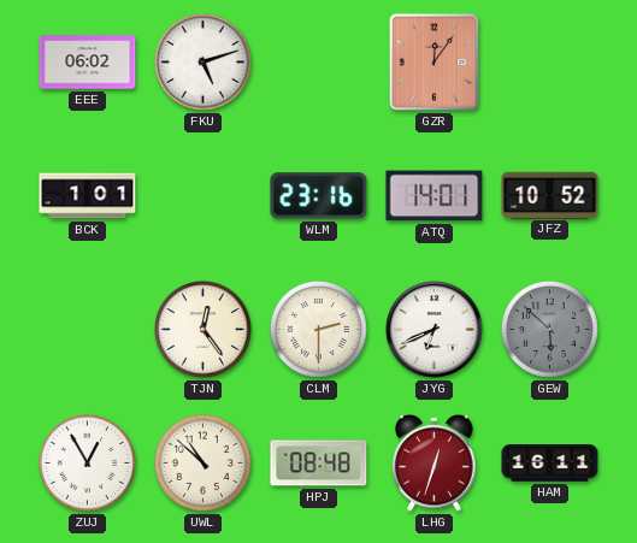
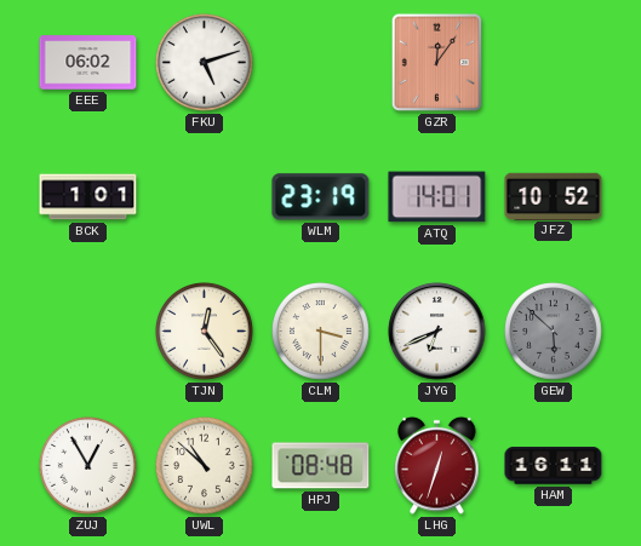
WLM: 23:16 -> 23:19
CLM: 2:30 -> 3:30
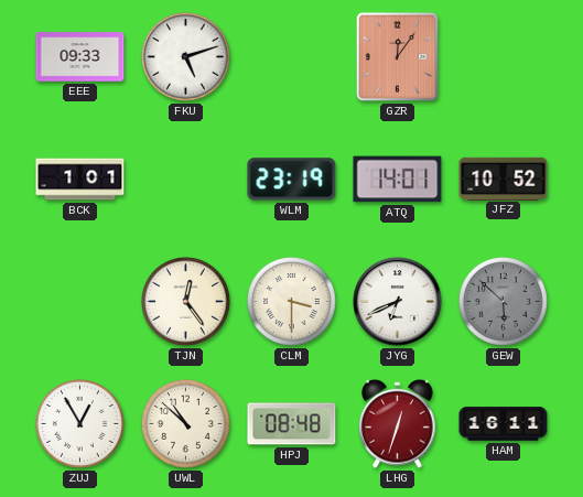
EEE: 06:02 -> 09:33
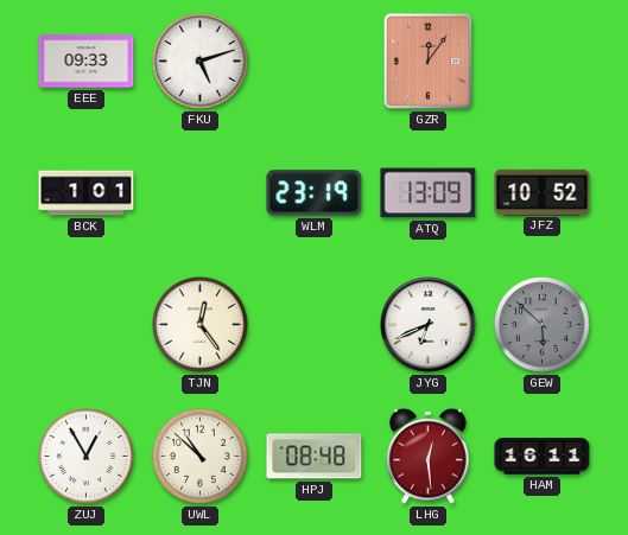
ATQ: 14:01 -> 13:09
CLM: 3:30 -> none
LHG: 12:33 -> 12:29
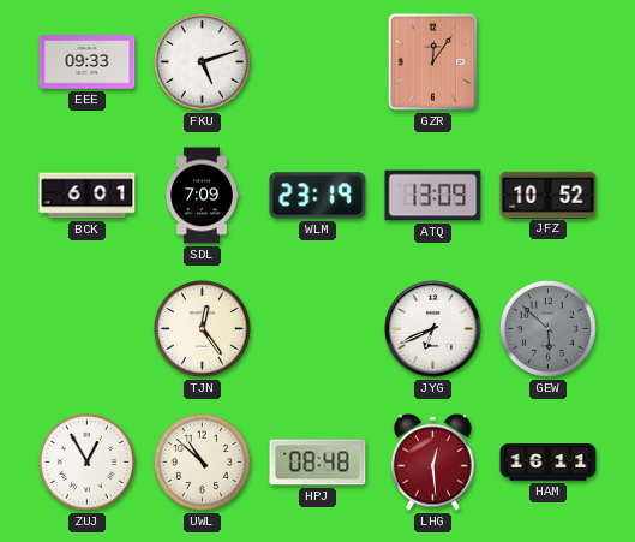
BCK: 1:01 -> 6:01
SDL: none -> 7:09
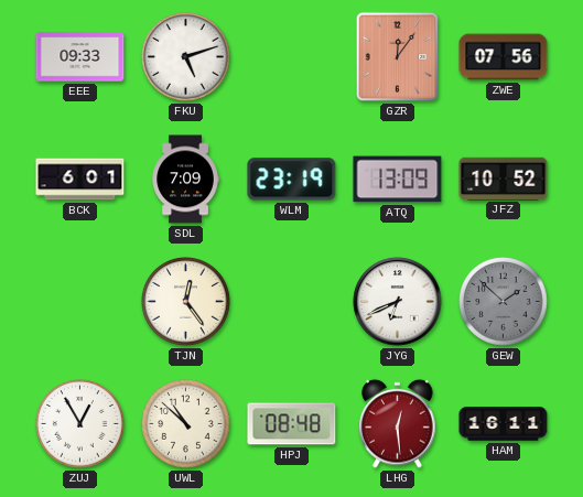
ZWE: none -> 07:56
GEW: 5:52 -> 1:52
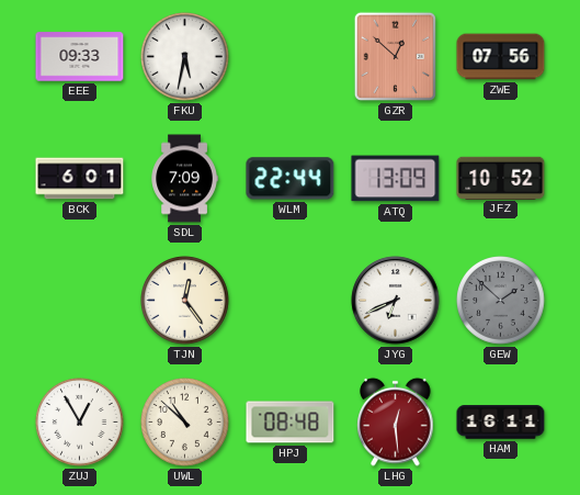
FKU: 5:12 -> 5:32
GZR: 12:06 -> 12:52
WLM: 23:19 -> 22:44
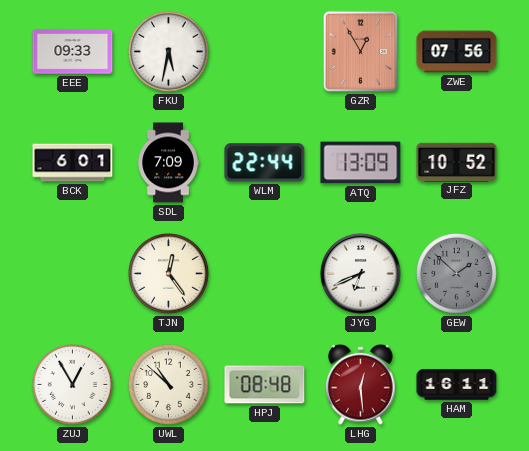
GZR: 12:52 -> 12:55
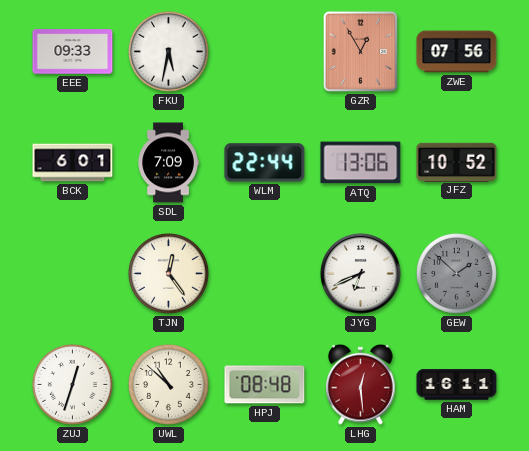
ATQ: 13:09 -> 13:06
ZUJ: 12:55 -> 12:33
